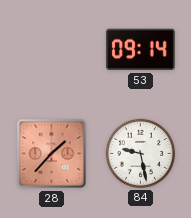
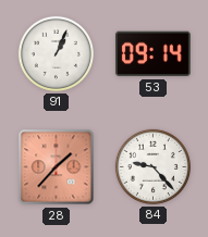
91: none -> 1:04
84: 9:28 -> 9:23
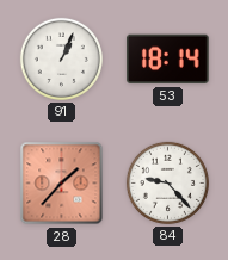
53: 09:14 -> 18:14
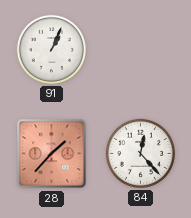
53: 18:14 -> none
84: 9:23 -> 12:23
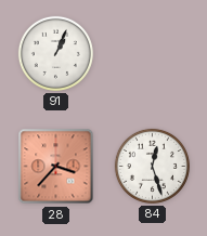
28: 1:37 -> 3:37
84: 12:23 -> 12:27
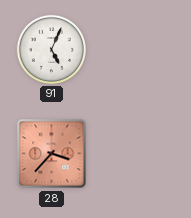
91: 1:04 -> 5:04
84: 12:27 -> none
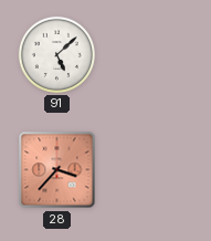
91: 5:04 -> 5:08
